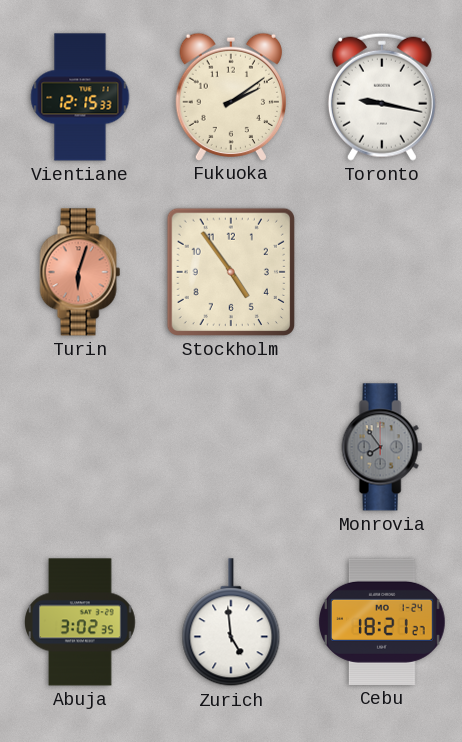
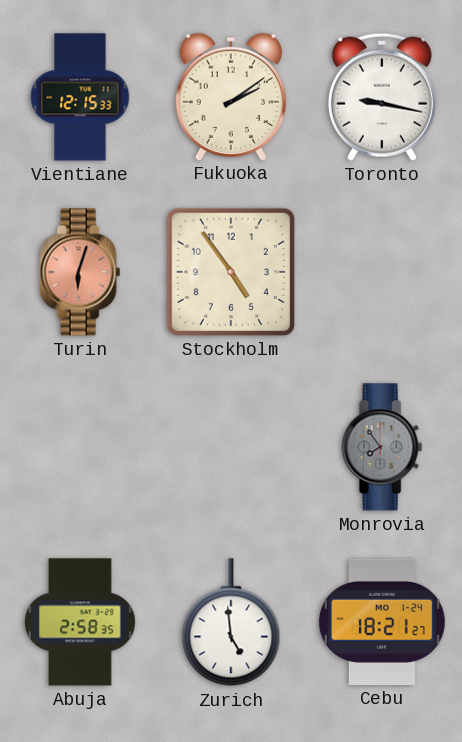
Abuja: 3:02 -> 2:58
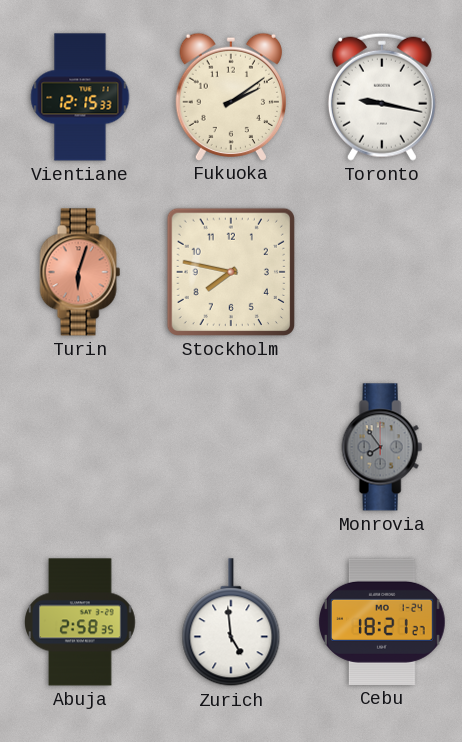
Stockholm: 4:54 -> 7:47
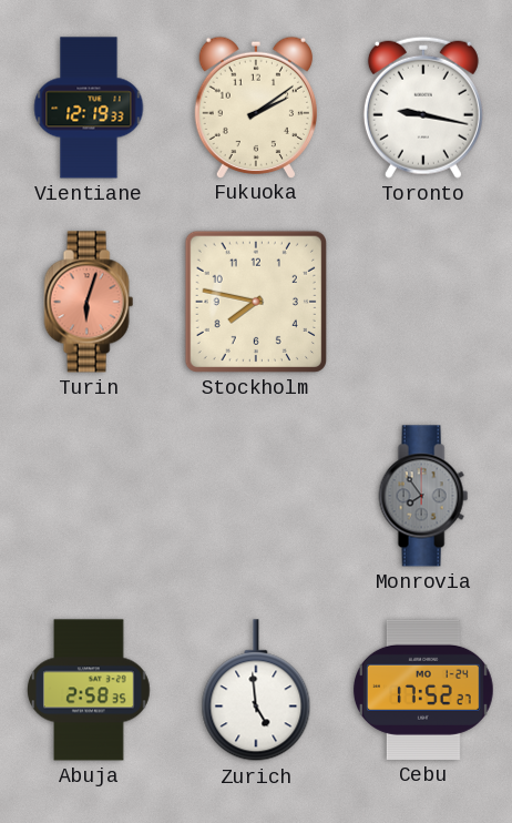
Vientiane: 12:15 -> 12:19
Cebu: 18:21 -> 17:52
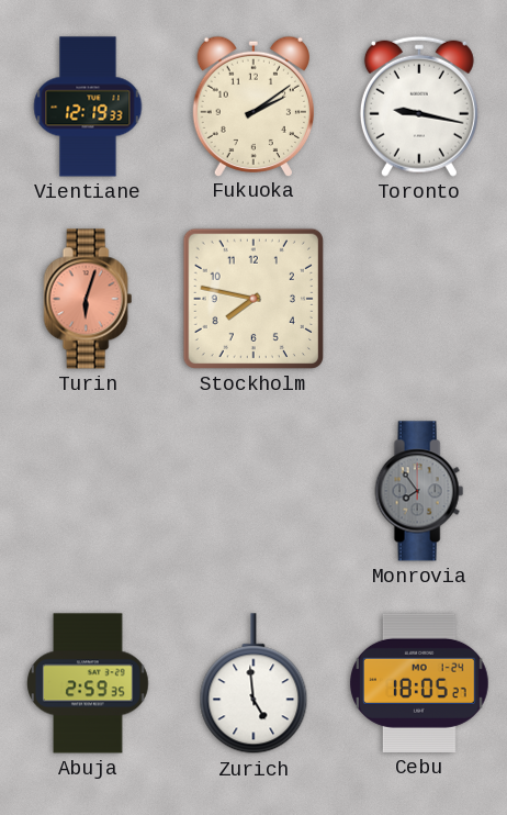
Abuja: 2:58 -> 2:59
Cebu: 17:52 -> 18:05
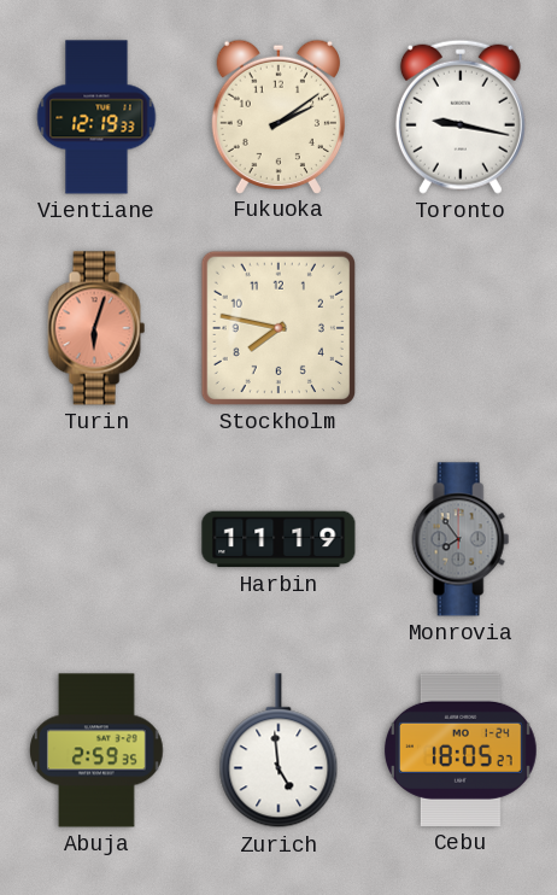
Harbin: none -> 11:19
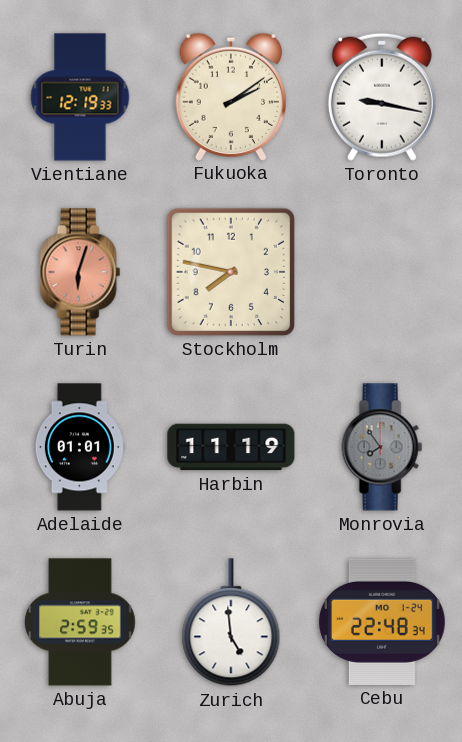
Adelaide: none -> 01:01
Cebu: 18:05 -> 22:48
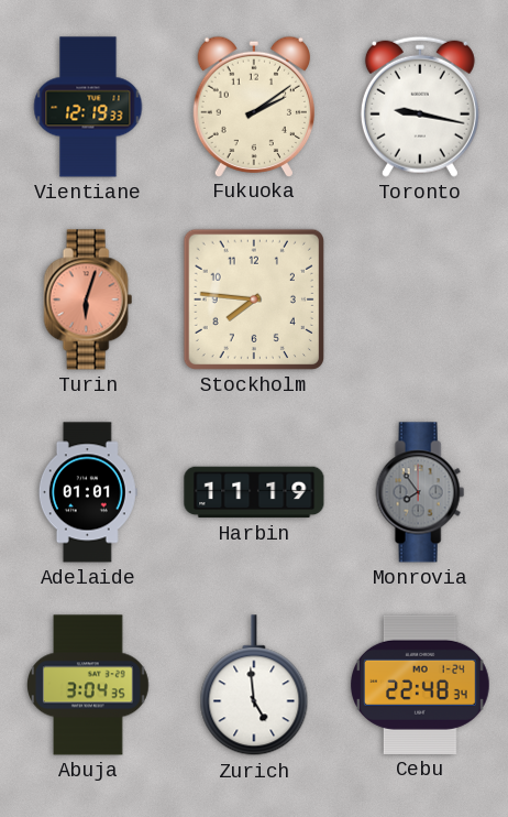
Stockholm: 7:47 -> 7:46
Abuja: 2:59 -> 3:04
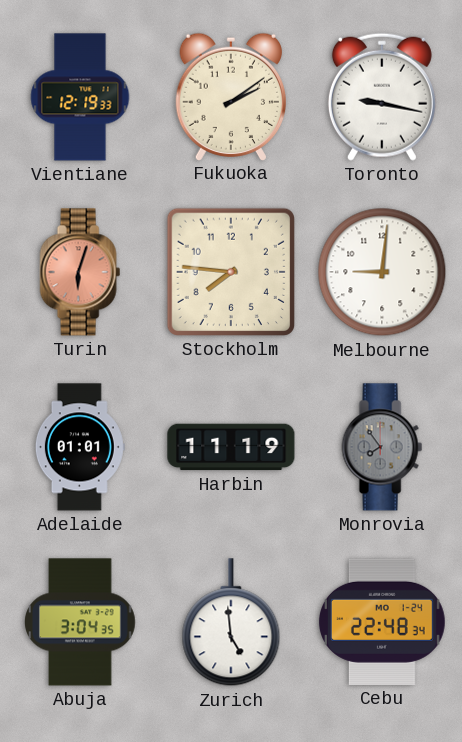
Melbourne: none -> 9:01
